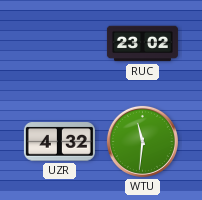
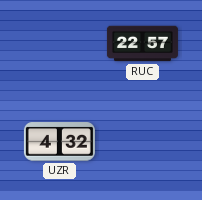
RUC: 23:02 -> 22:57
WTU: 11:31 -> none
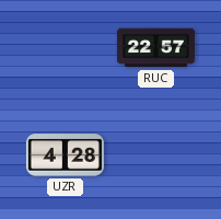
UZR: 4:32 -> 4:28
